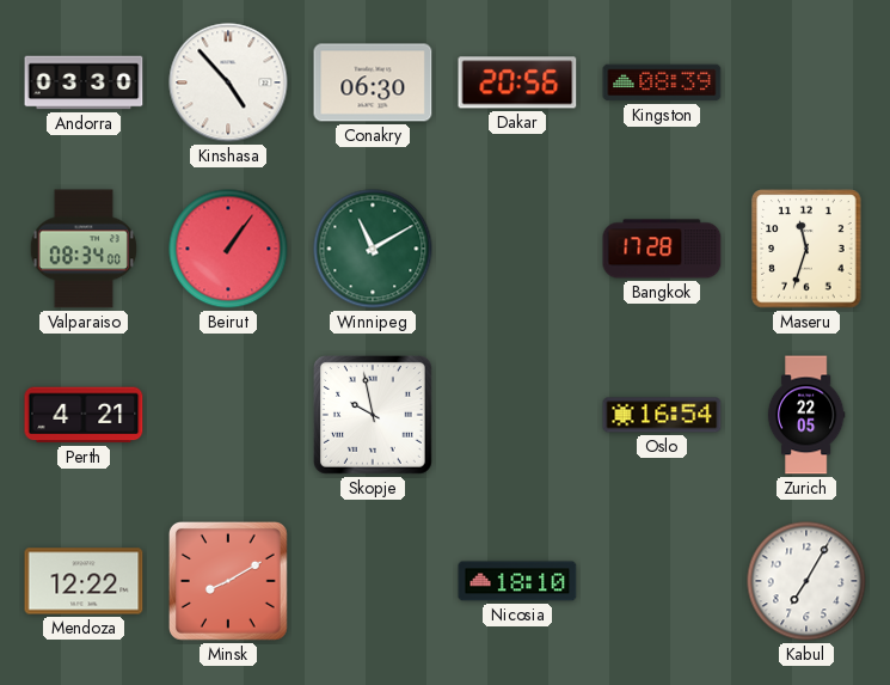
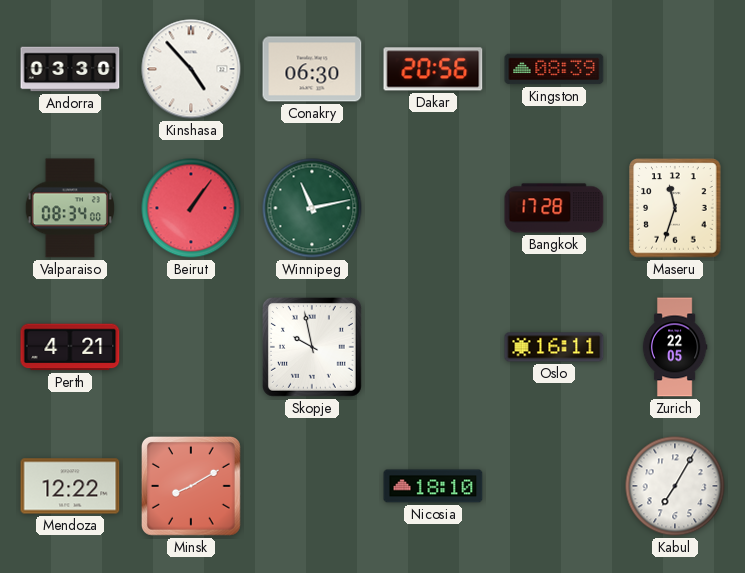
Winnipeg: 11:10 -> 11:13
Oslo: 16:54 -> 16:11
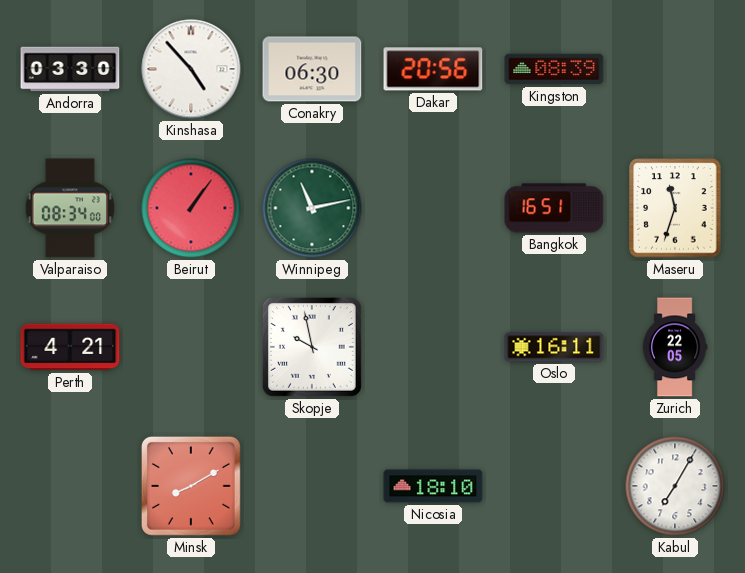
Bangkok: 17:28 -> 16:51
Mendoza: 12:22 -> none
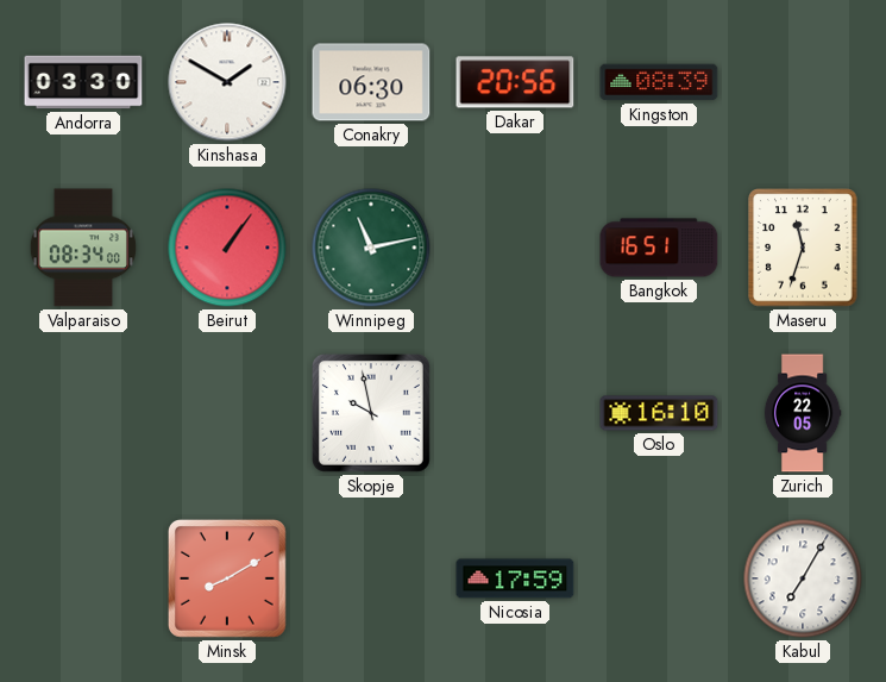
Kinshasa: 4:53 -> 1:50
Perth: 4:21 -> none
Oslo: 16:11 -> 16:10
Nicosia: 18:10 -> 17:59
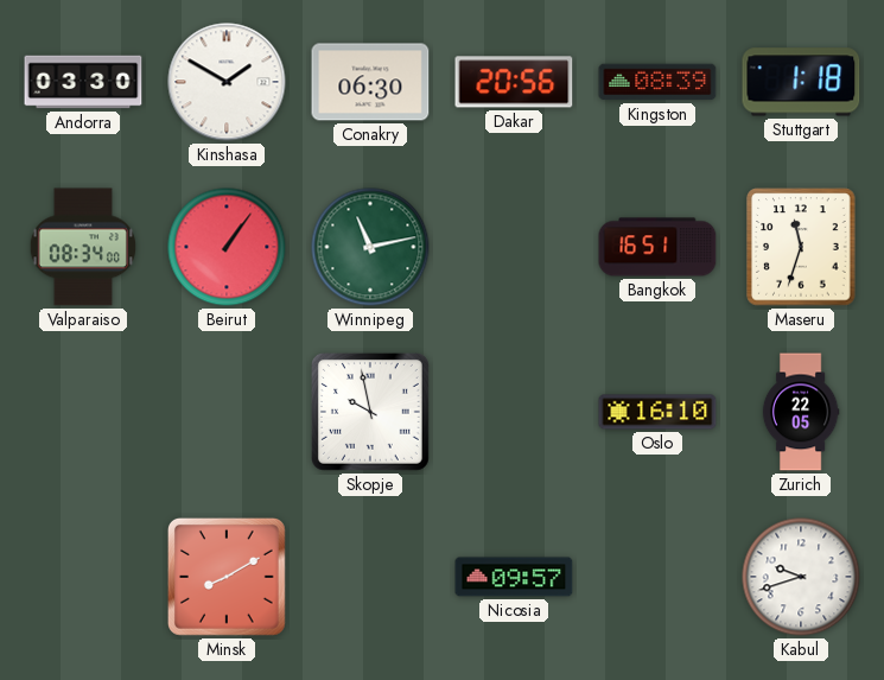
Stuttgart: none -> 1:18
Nicosia: 17:59 -> 09:57
Kabul: 7:05 -> 9:42
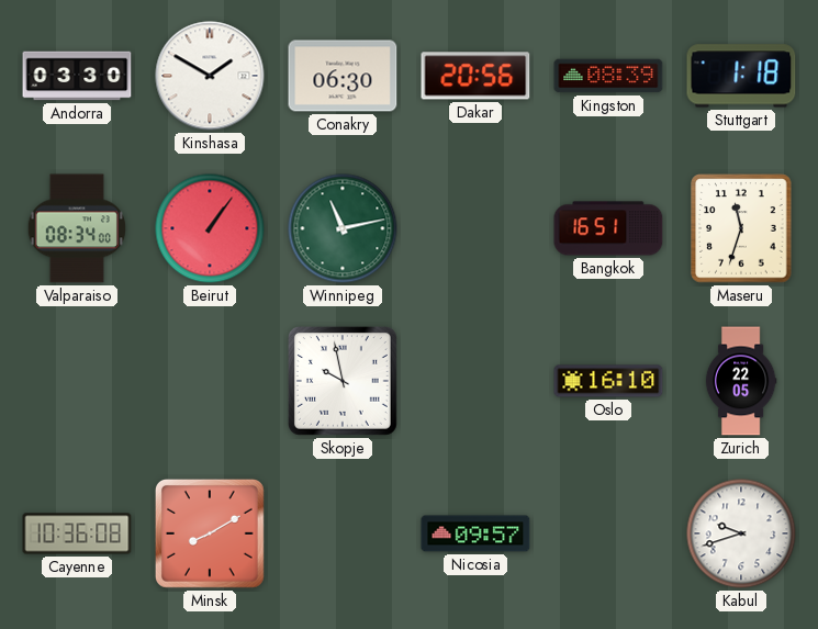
Cayenne: none -> 10:36
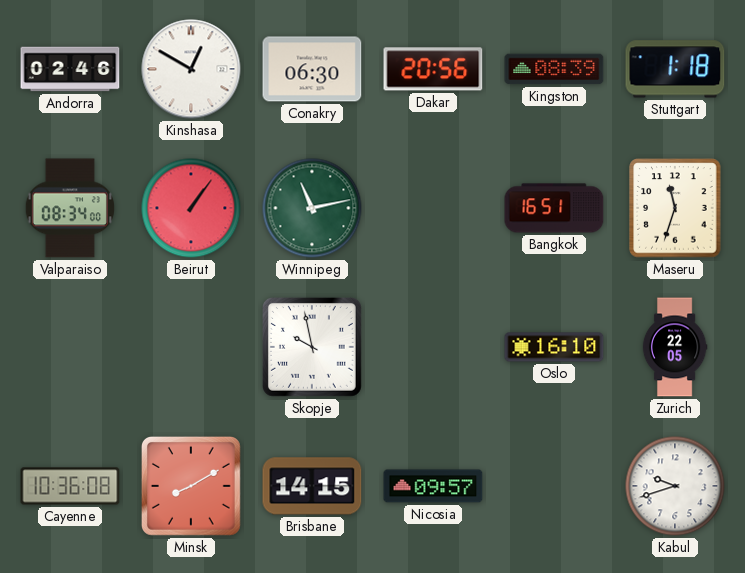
Andorra: 03:30 -> 02:46
Kinshasa: 1:50 -> 12:50
Brisbane: none -> 14:15
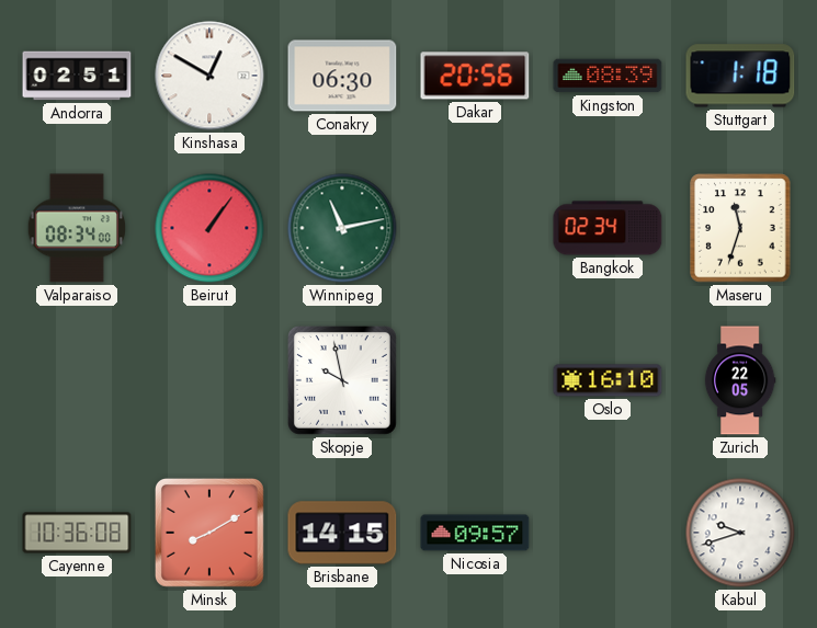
Andorra: 02:46 -> 02:51
Bangkok: 16:51 -> 02:34
